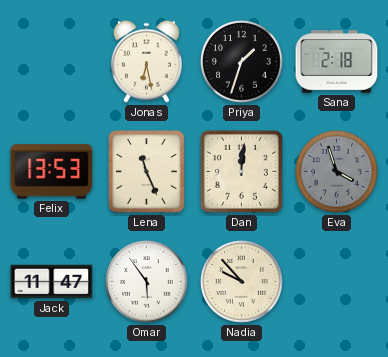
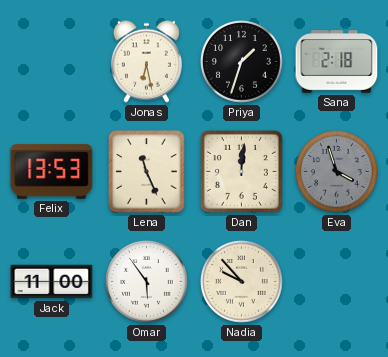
Jack: 11:47 -> 11:00
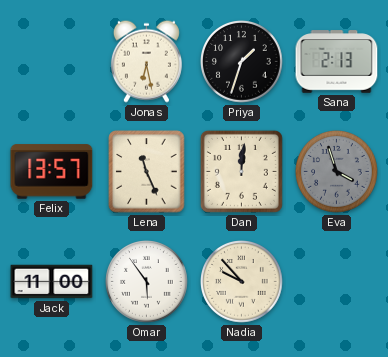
Sana: 2:18 -> 2:13
Felix: 13:53 -> 13:57
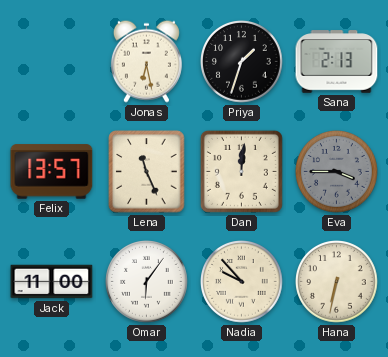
Eva: 3:57 -> 3:45
Omar: 5:54 -> 6:06
Hana: none -> 6:32
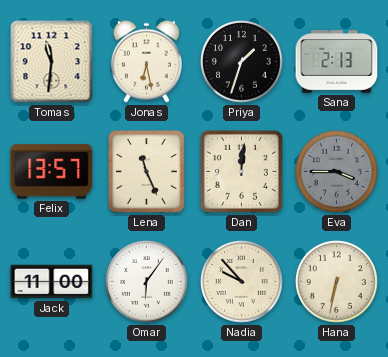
Tomas: none -> 11:31
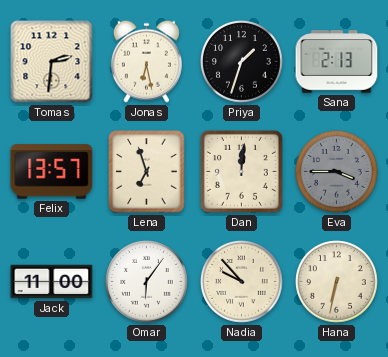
Tomas: 11:31 -> 2:31
Lena: 11:26 -> 6:57
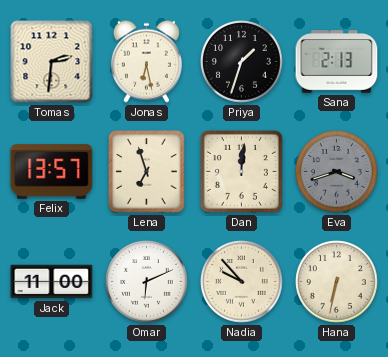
Eva: 3:45 -> 3:42
Omar: 6:06 -> 6:11
